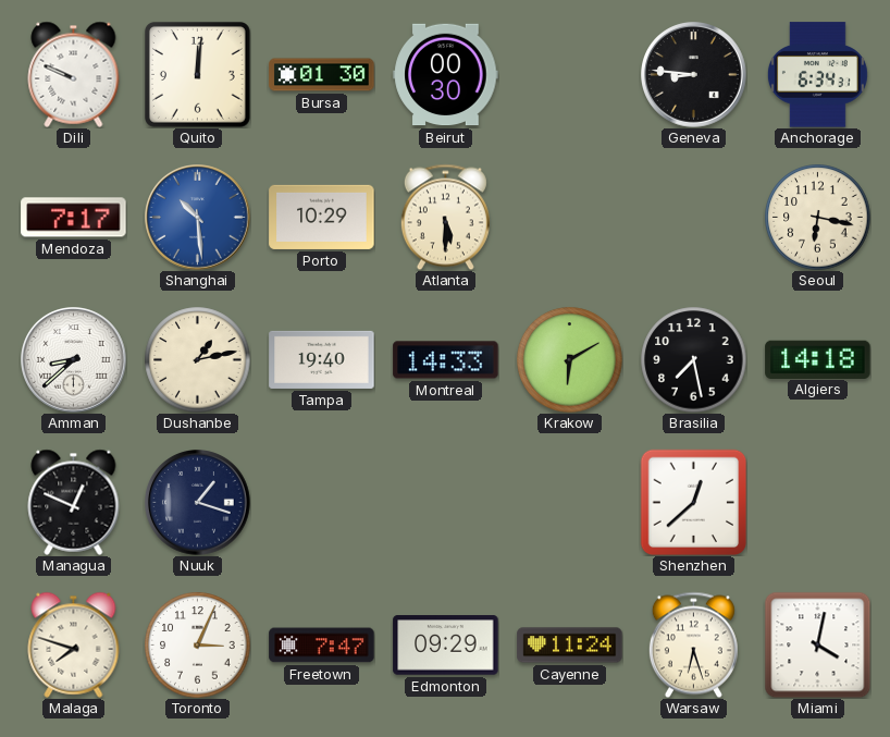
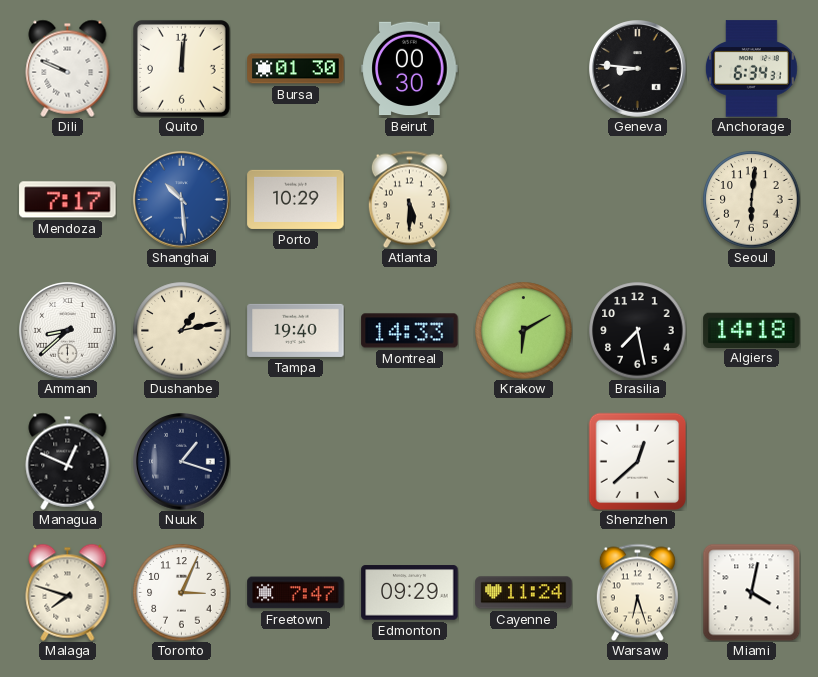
Seoul: 6:17 -> 6:01
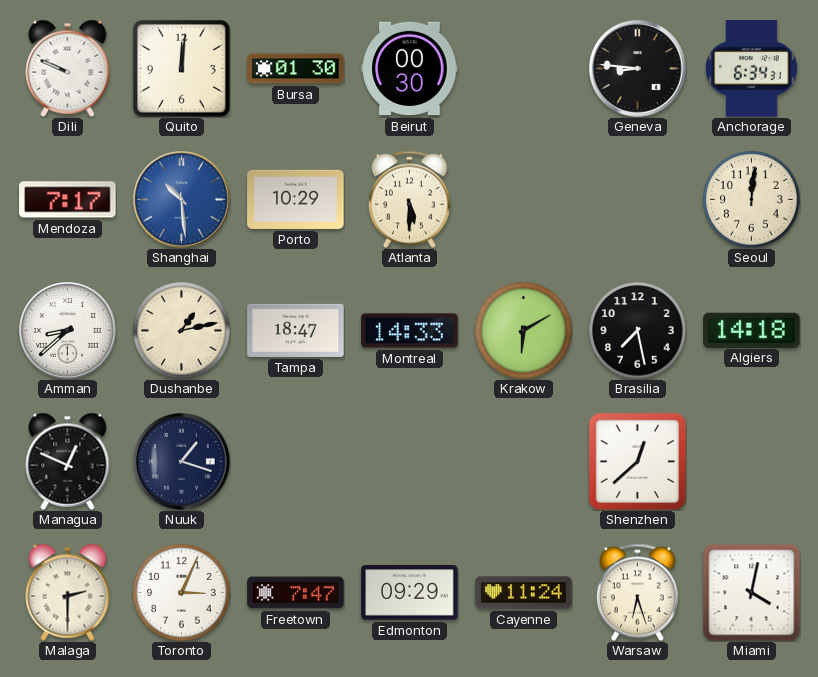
Seoul: 6:01 -> 12:01
Tampa: 19:40 -> 18:47
Malaga: 7:48 -> 2:30
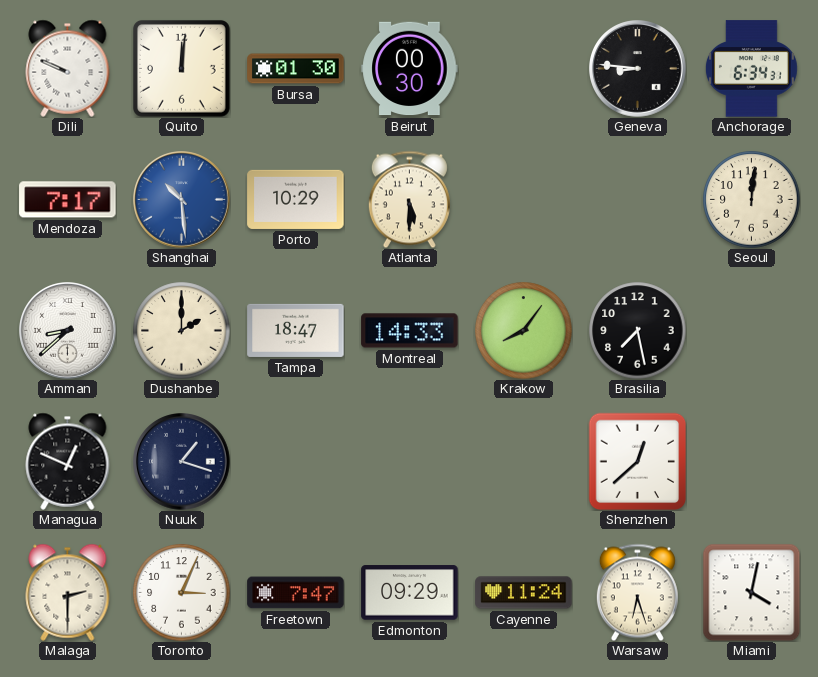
Dushanbe: 1:13 -> 2:00
Krakow: 6:10 -> 8:06
Algiers: 14:18 -> none
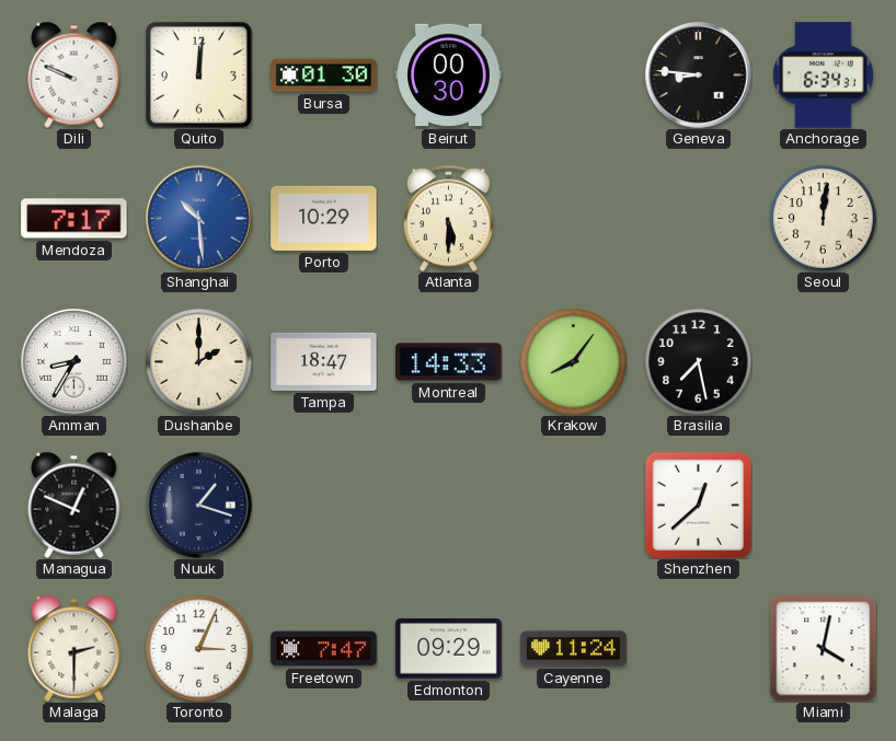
Amman: 8:38 -> 8:35
Warsaw: 6:27 -> none
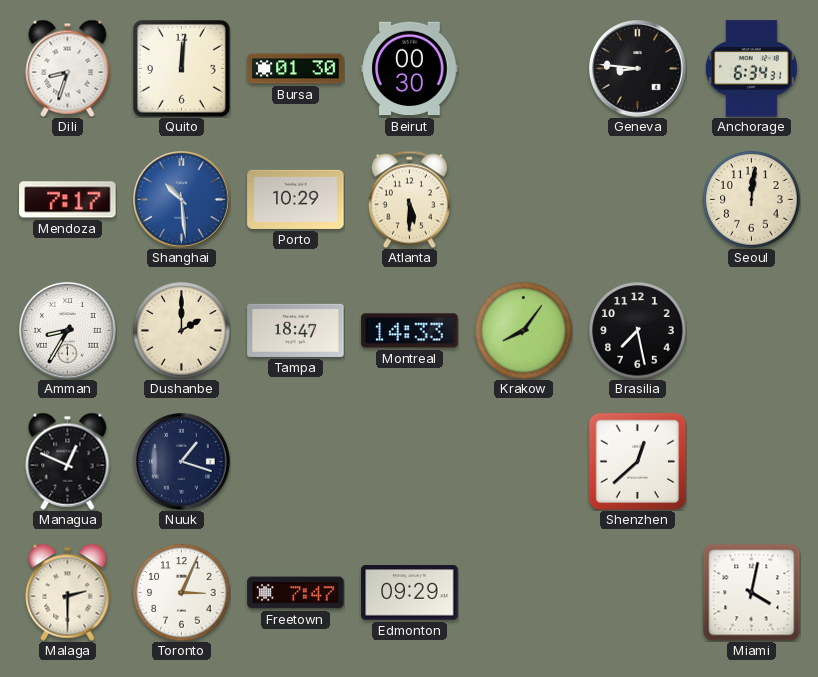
Dili: 9:49 -> 8:33
Cayenne: 11:24 -> none
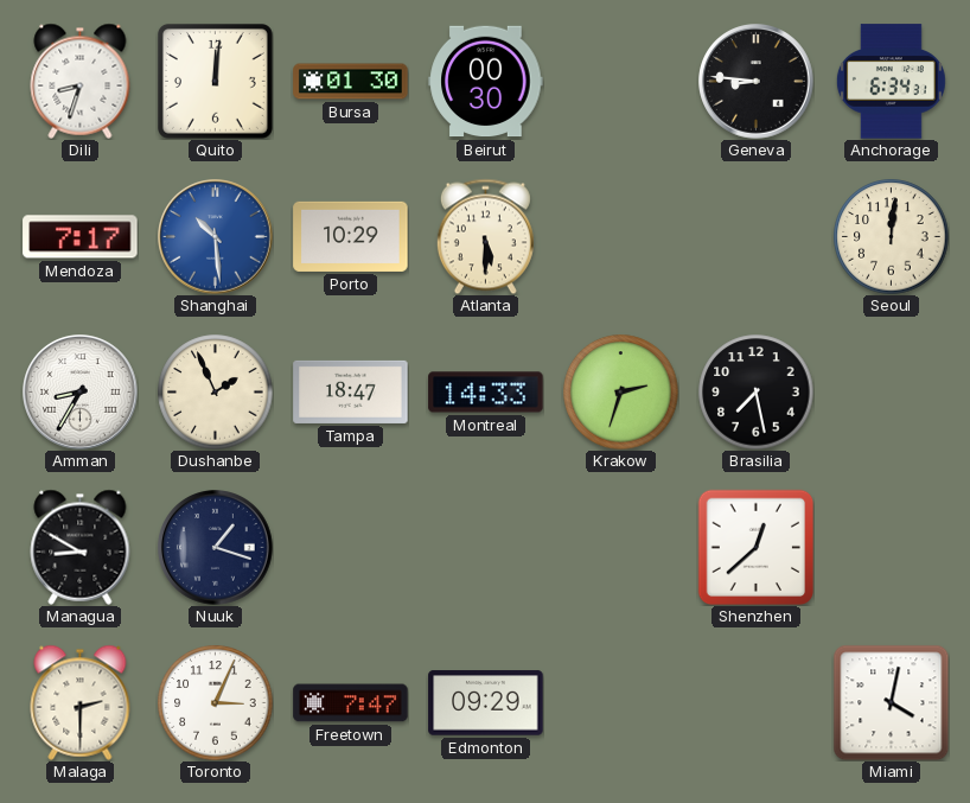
Dushanbe: 2:00 -> 1:56
Krakow: 8:06 -> 2:33
Managua: 12:49 -> 8:50
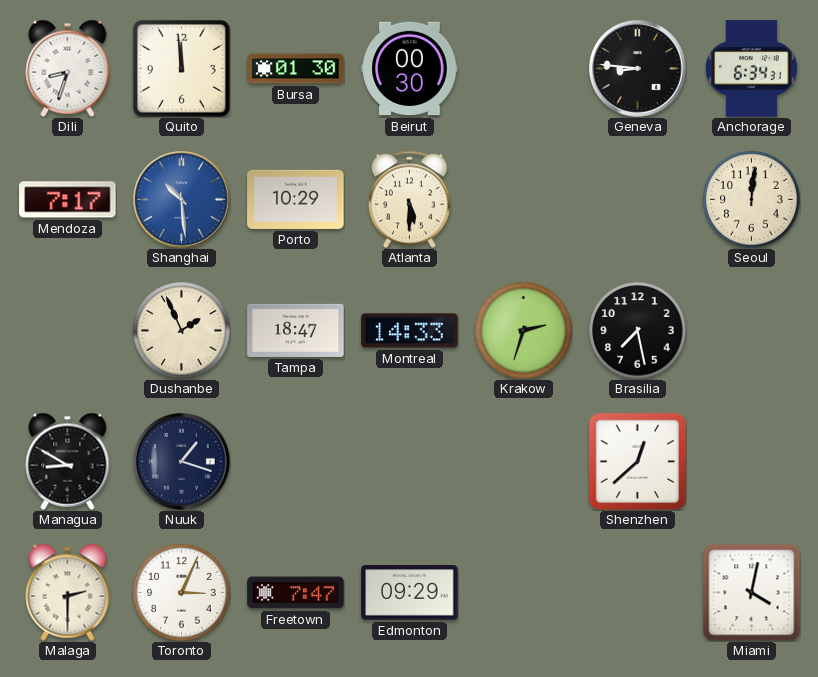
Quito: 12:01 -> 11:59
Amman: 8:35 -> none
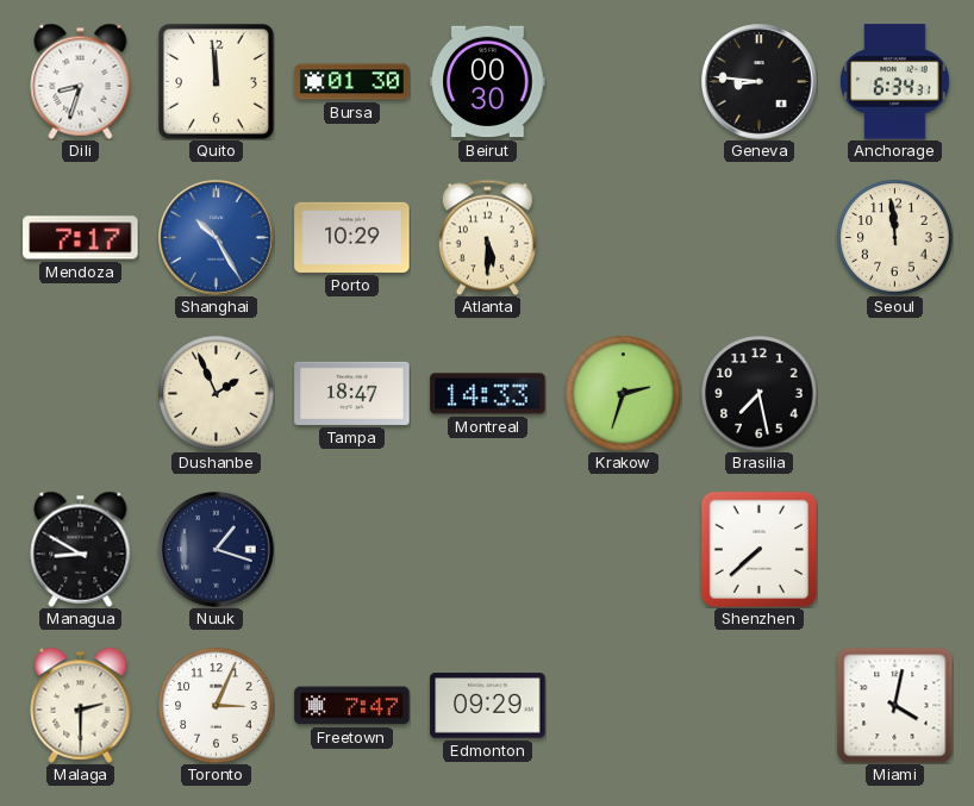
Shanghai: 10:29 -> 10:25
Seoul: 12:01 -> 11:59
Shenzhen: 12:38 -> 7:38
